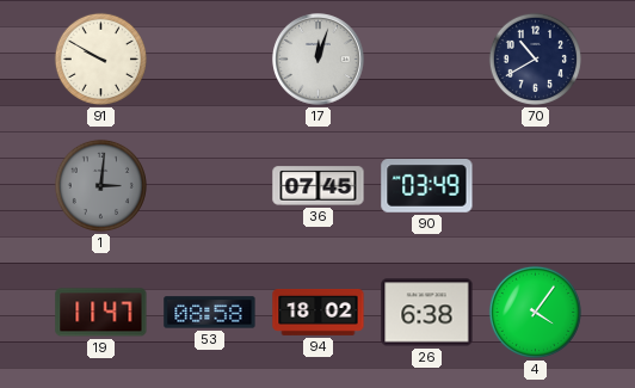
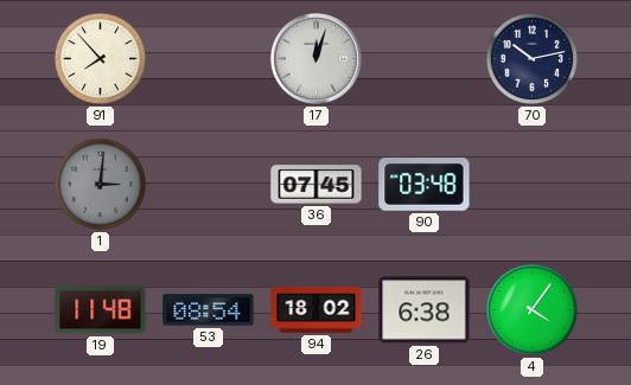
91: 9:50 -> 7:53
70: 10:40 -> 10:13
90: 03:49 -> 03:48
19: 11:47 -> 11:48
53: 08:58 -> 08:54
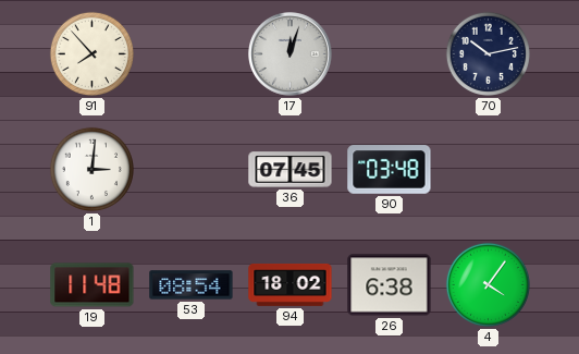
1 dial: grey -> white
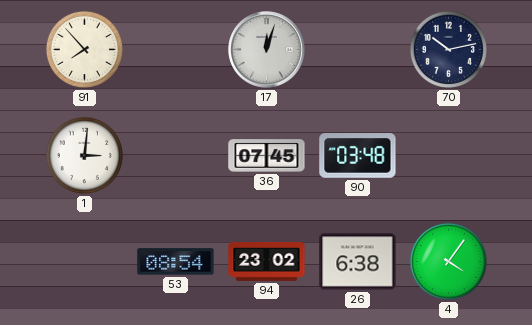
19: 11:48 -> none
94: 18:02 -> 23:02
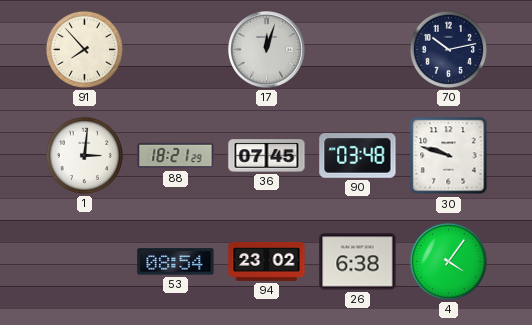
88: none -> 18:21
30: none -> 9:48
